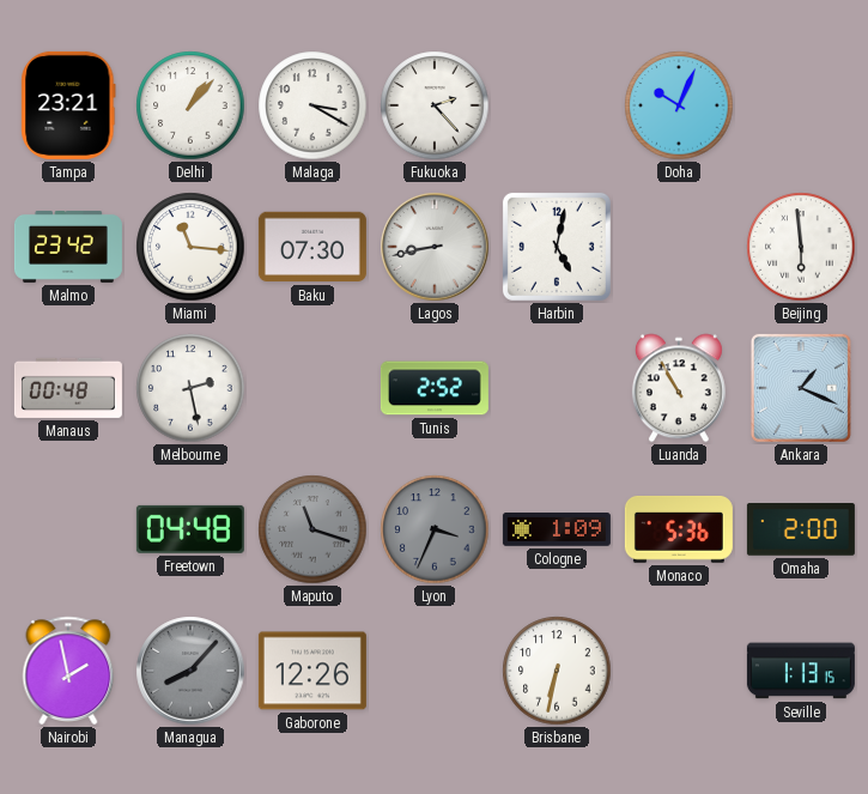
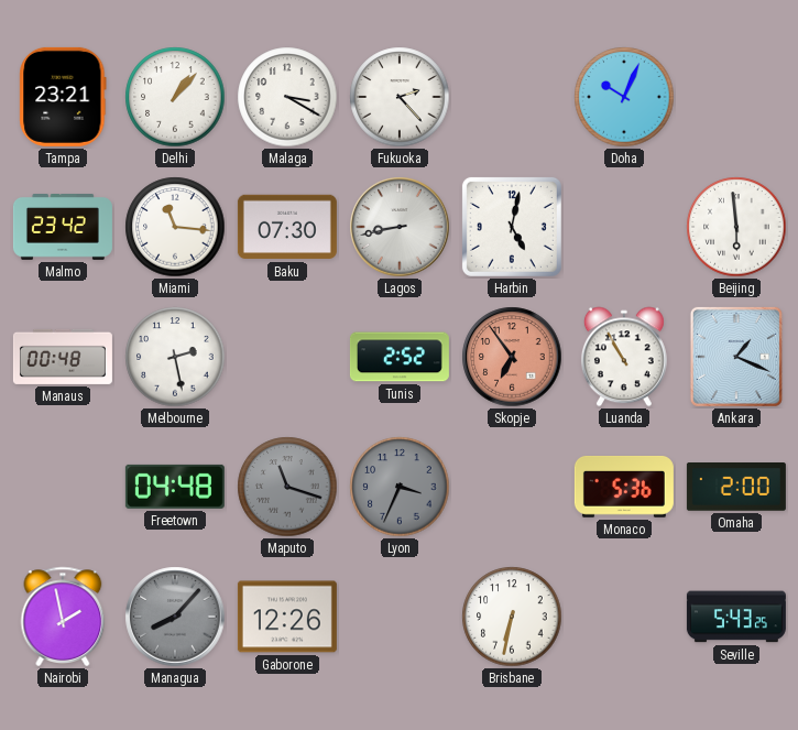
Skopje: none -> 6:54
Cologne: 1:09 -> none
Seville: 1:13 -> 5:43
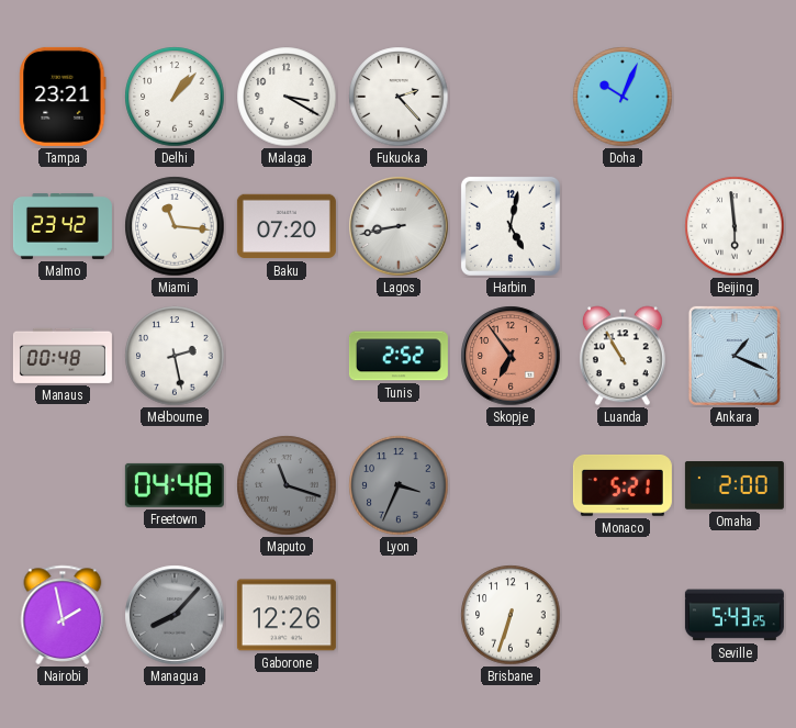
Baku: 07:30 -> 07:20
Monaco: 5:36 -> 5:21
Brisbane: 6:32 -> 6:33
